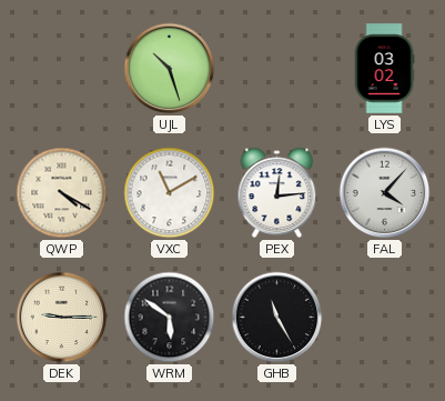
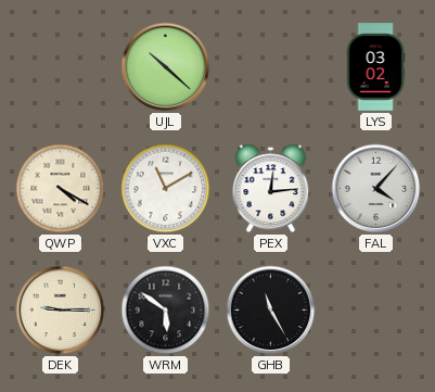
UJL: 10:27 -> 10:22
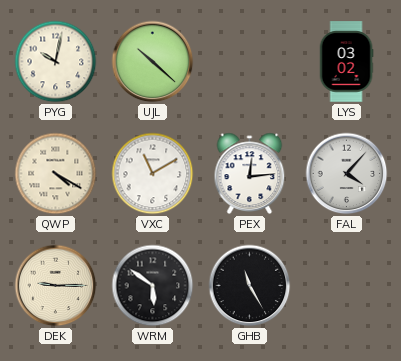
PYG: none -> 10:02
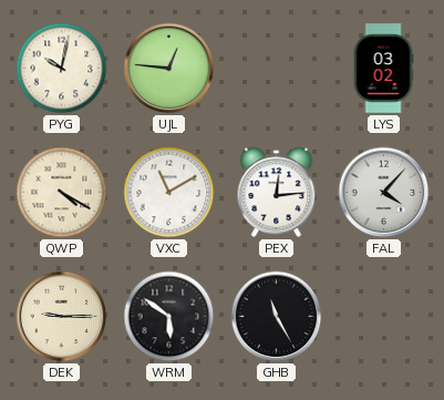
UJL: 10:22 -> 12:46
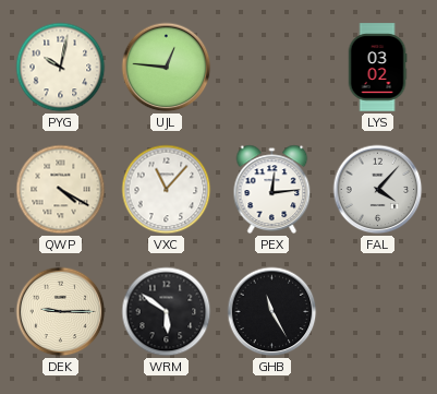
VXC: 11:10 -> 11:07
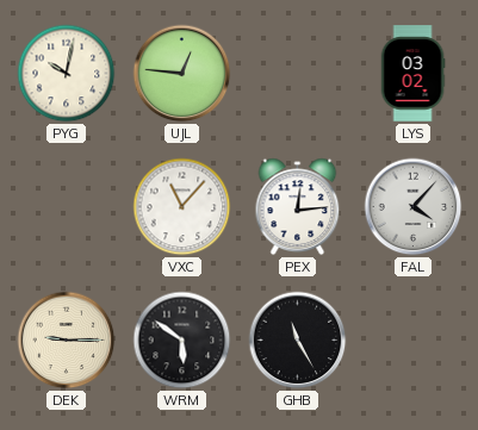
QWP: 4:20 -> none
